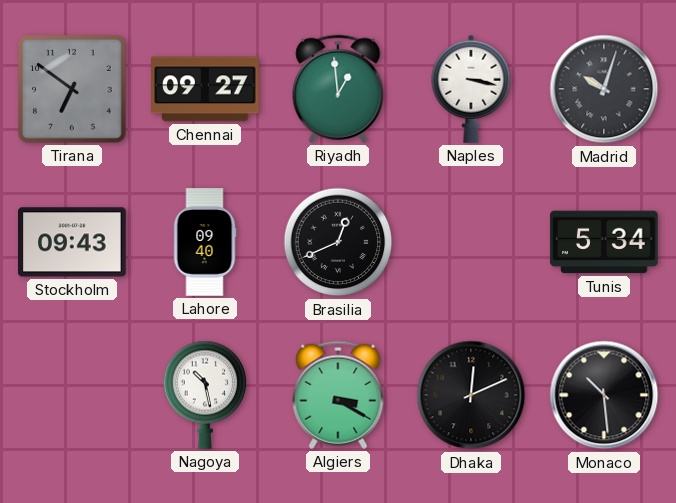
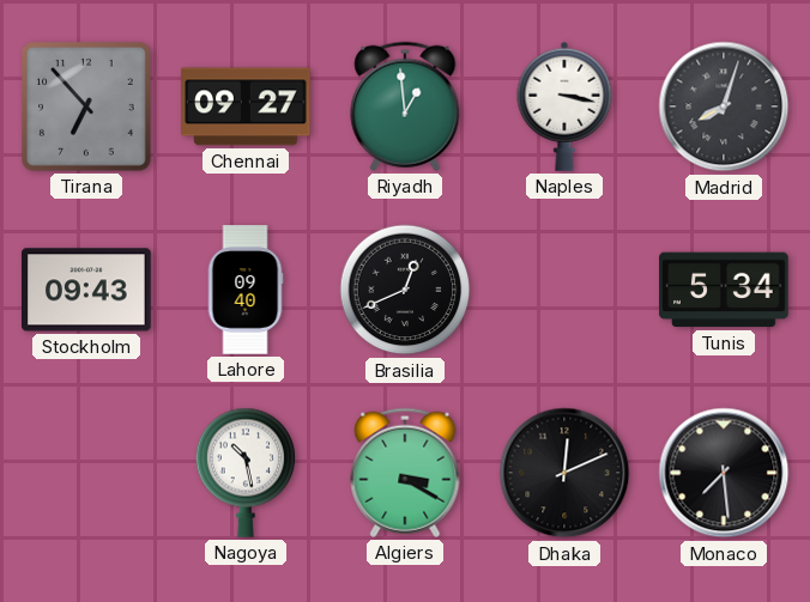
Tirana: 6:51 -> 6:53
Madrid: 10:03 -> 8:03
Monaco: 10:29 -> 7:29
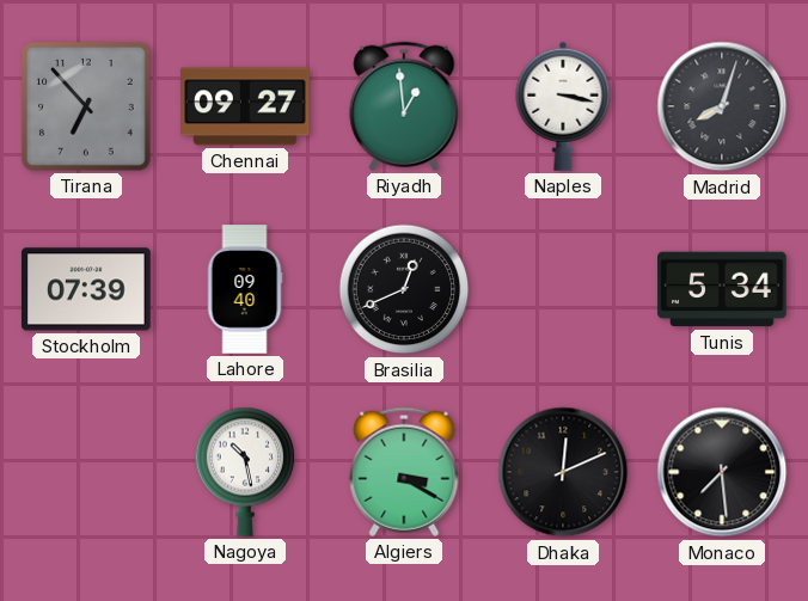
Stockholm: 09:43 -> 07:39
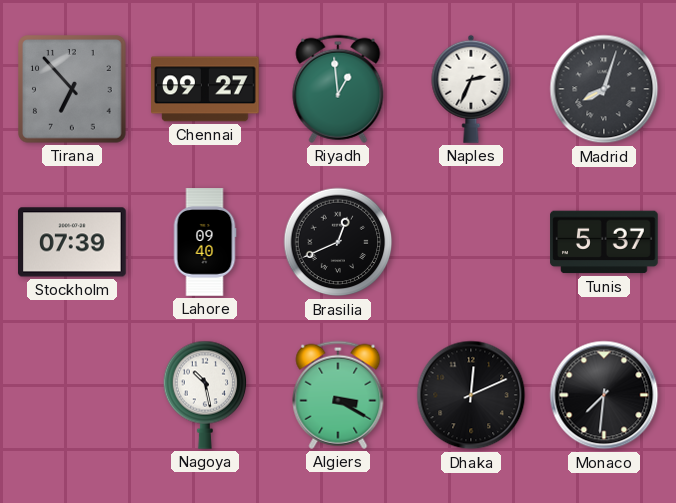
Naples: 3:17 -> 2:34
Tunis: 5:34 -> 5:37
Monaco: 7:29 -> 7:31
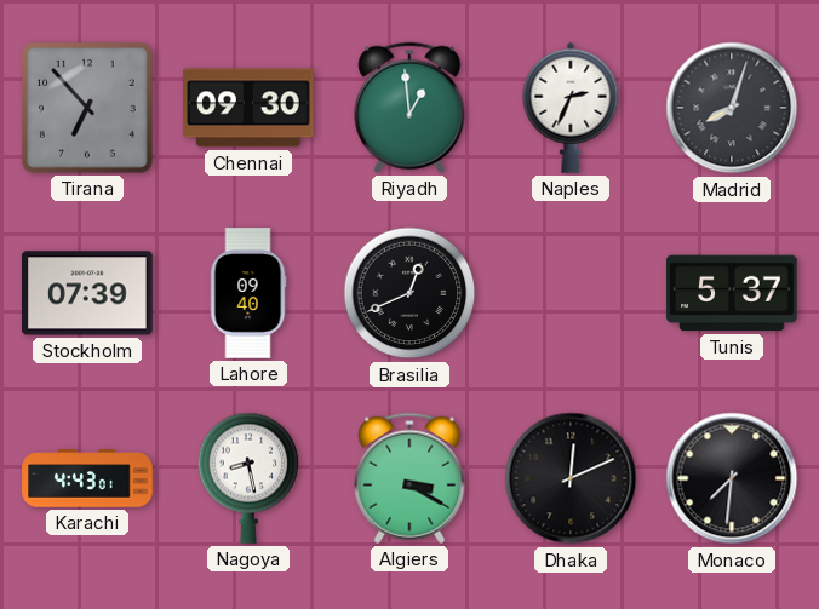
Chennai: 09:27 -> 09:30
Karachi: none -> 4:43
Nagoya: 10:28 -> 8:28
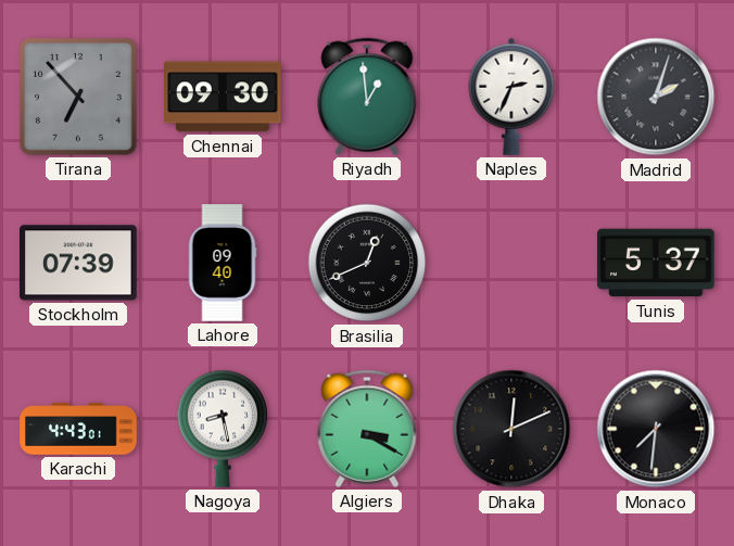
Madrid: 8:03 -> 2:03
